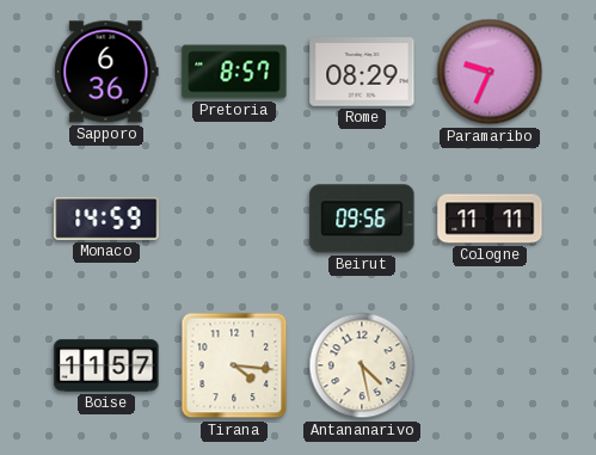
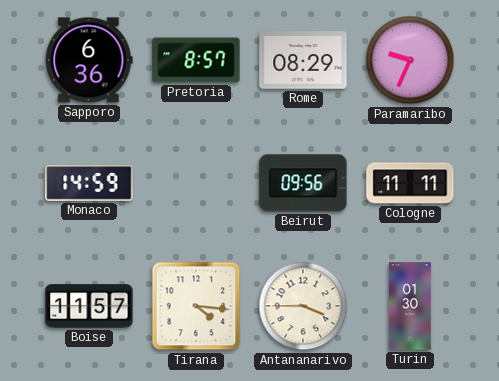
Antananarivo: 4:28 -> 3:45
Turin: none -> 01:30
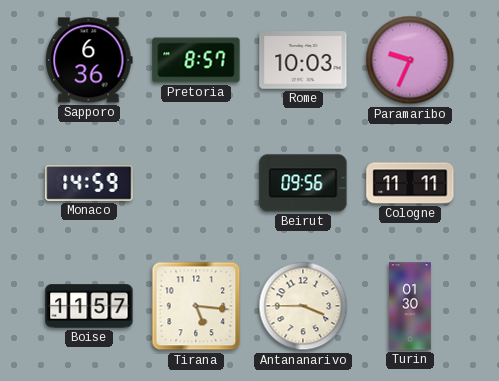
Rome: 08:29 -> 10:03
Tirana: 4:16 -> 5:16
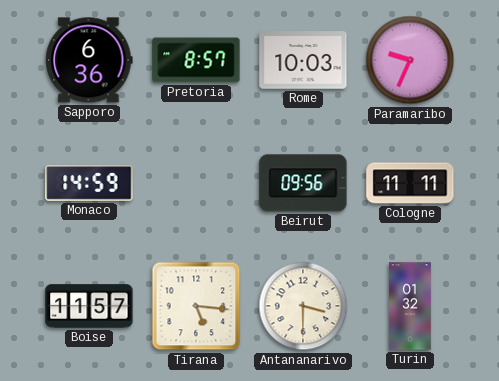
Antananarivo: 3:45 -> 3:30
Turin: 01:30 -> 01:32
